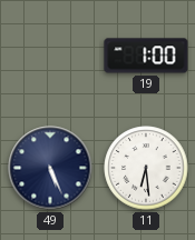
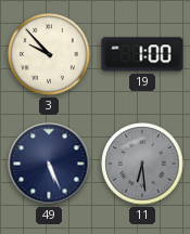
3: none -> 9:53
11 dial: white -> grey
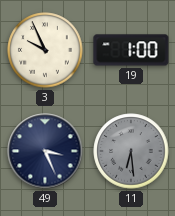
3: 9:53 -> 9:56
49: 5:26 -> 3:26
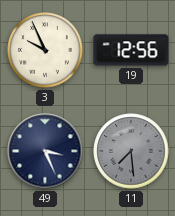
19: 1:00 -> 12:56
11: 6:29 -> 7:29
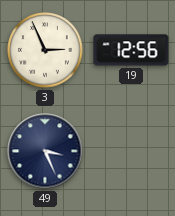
3: 9:56 -> 2:56
11: 7:29 -> none
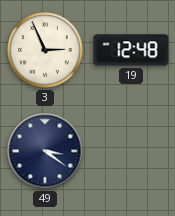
19: 12:56 -> 12:48
49: 3:26 -> 3:21
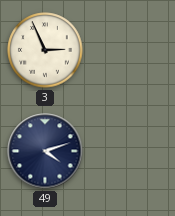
19: 12:48 -> none
49: 3:21 -> 4:12
